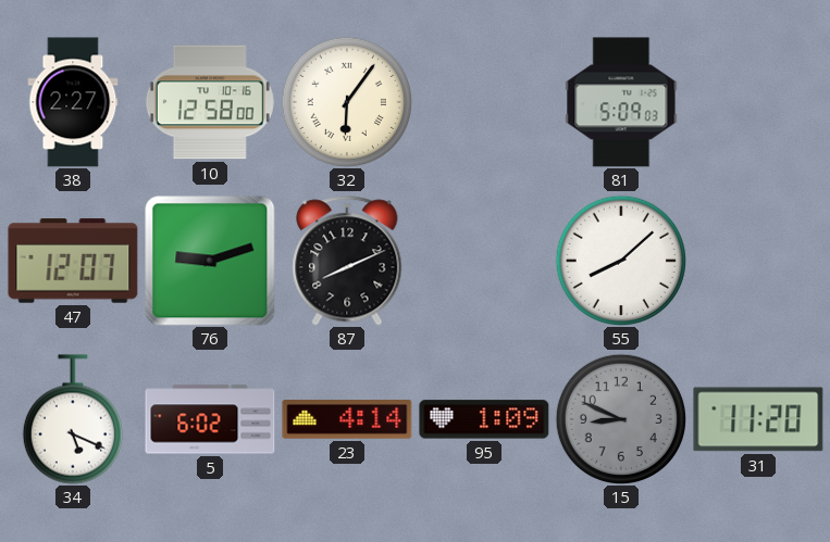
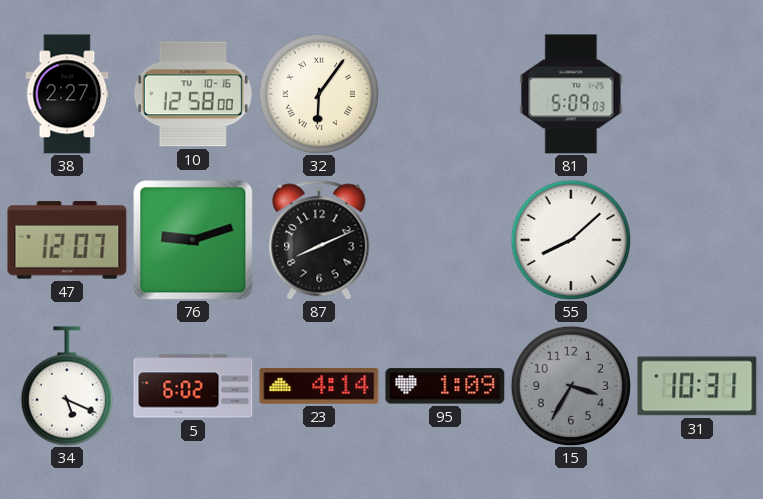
15: 8:49 -> 3:35
31: 11:20 -> 10:31
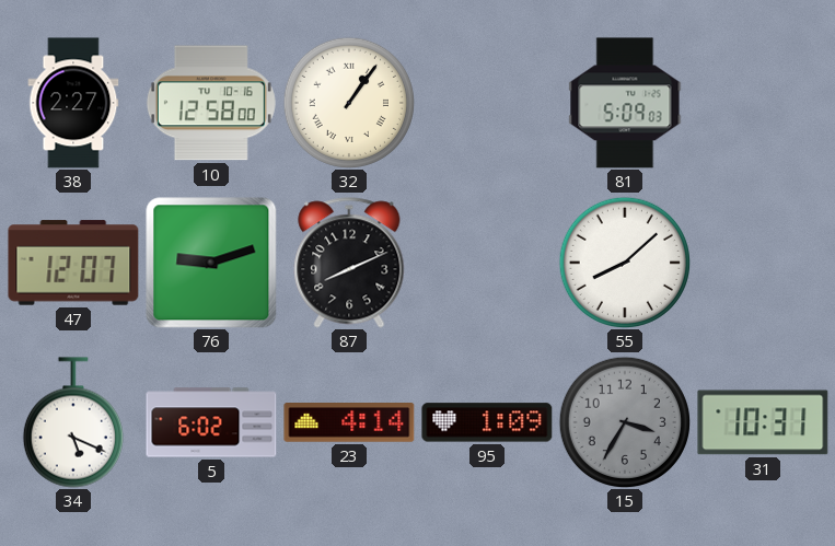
32: 6:06 -> 1:06
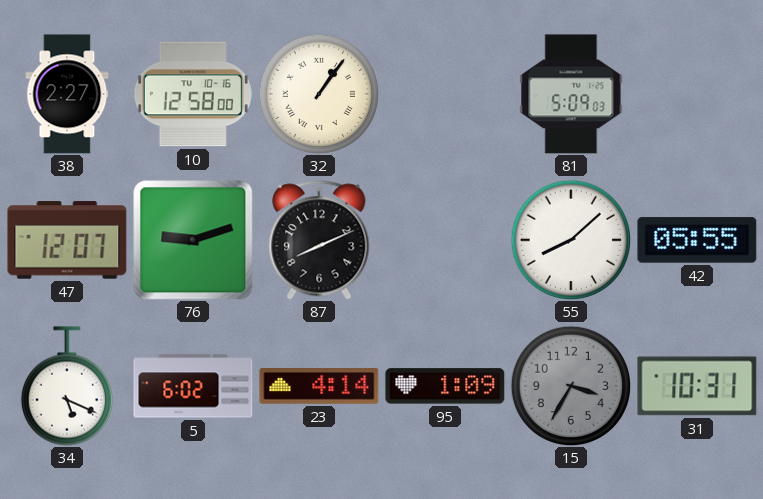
42: none -> 05:55
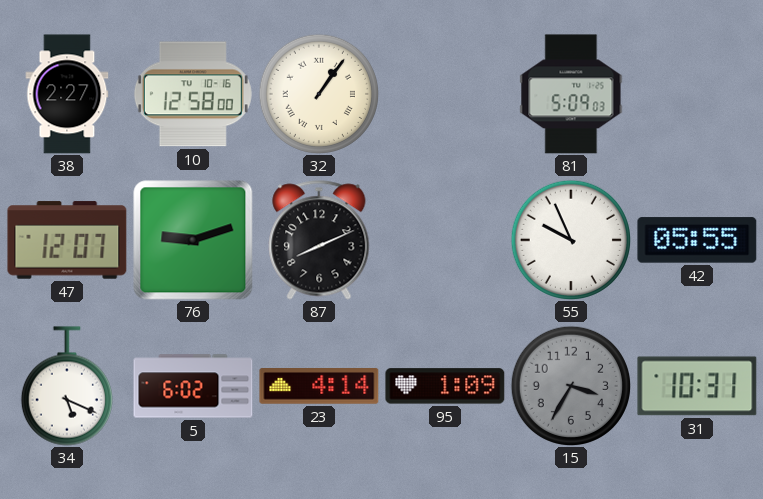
55: 8:08 -> 9:56
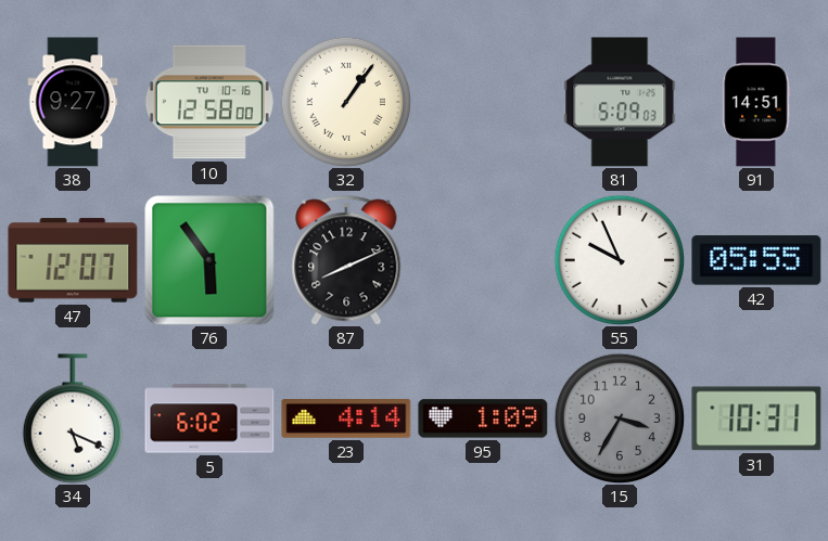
38: 2:27 -> 9:27
91: none -> 14:51
76: 9:12 -> 5:54
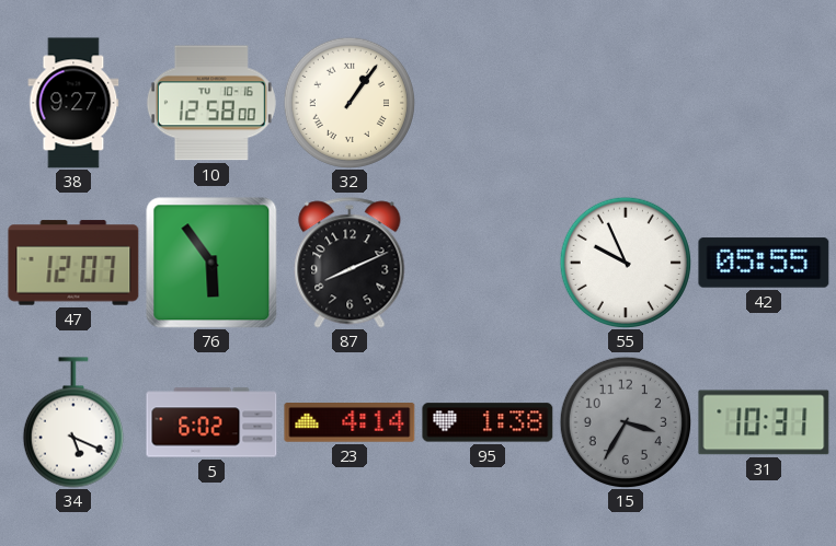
81: 5:09 -> none
91: 14:51 -> none
95: 1:09 -> 1:38
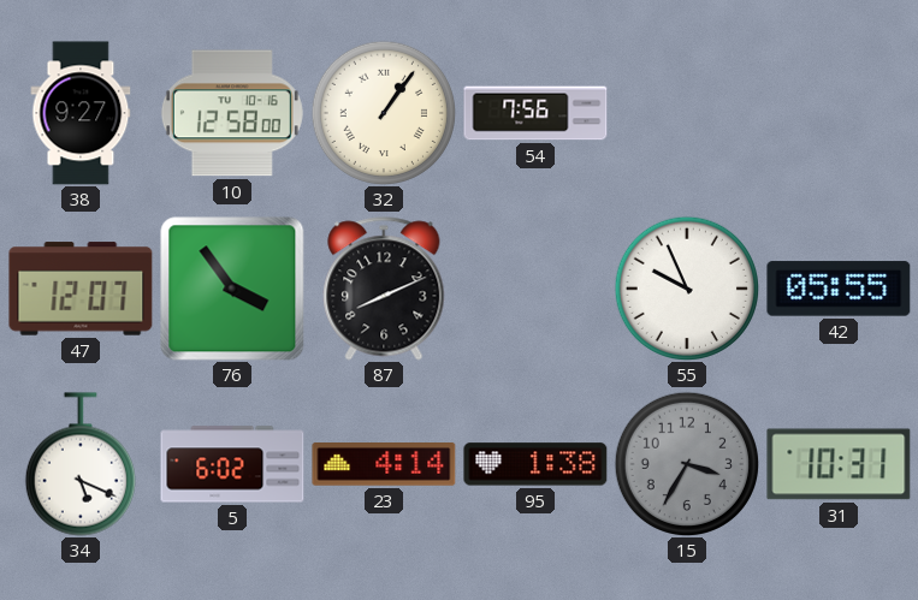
54: none -> 7:56
76: 5:54 -> 3:54
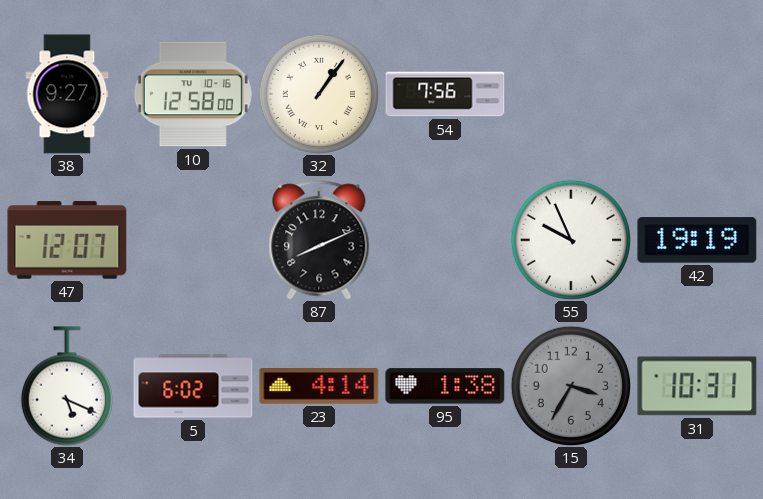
76: 3:54 -> none
42: 05:55 -> 19:19
